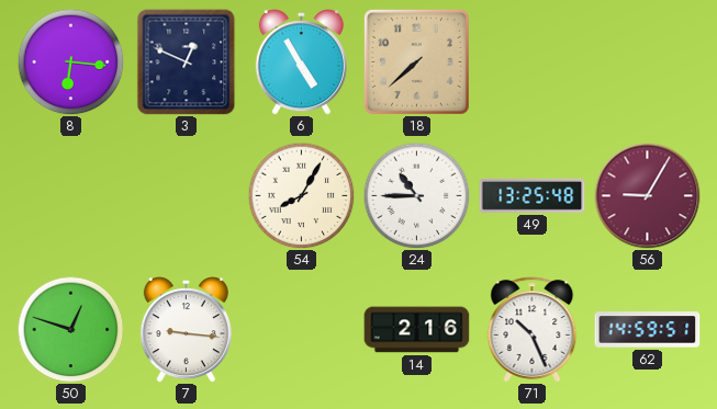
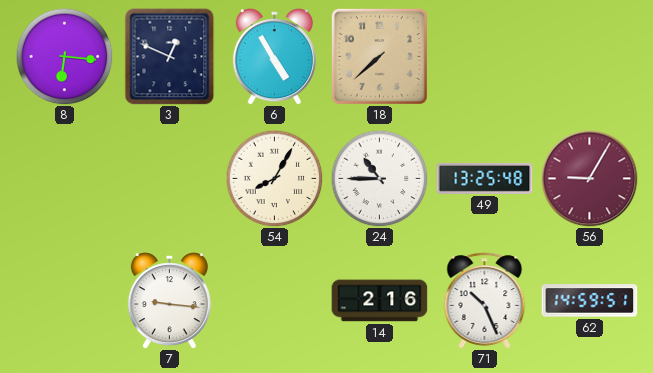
50: 12:48 -> none
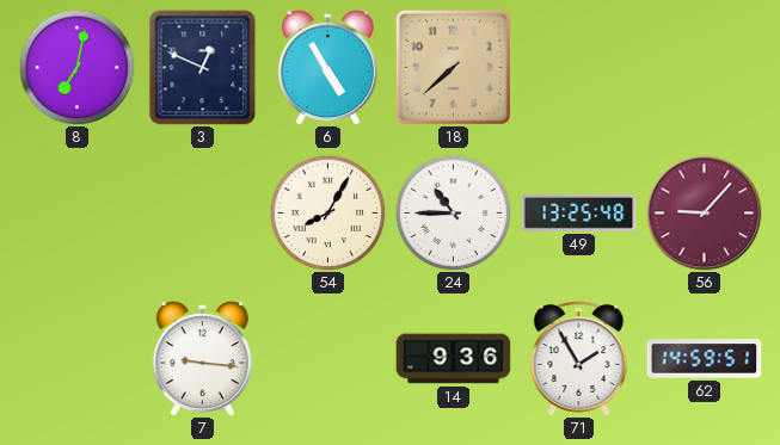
8: 6:16 -> 7:02
56: 9:05 -> 9:07
14: 2:16 -> 9:36
71: 10:26 -> 1:55
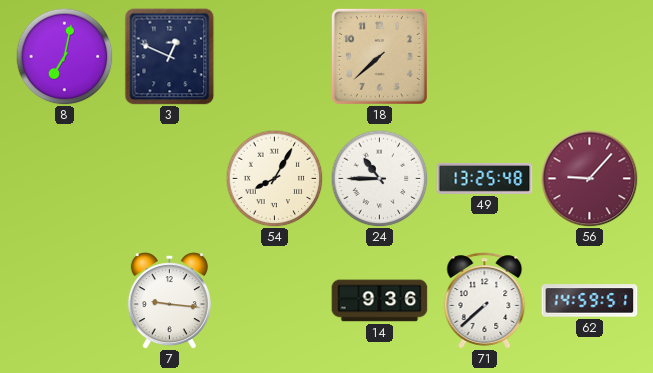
6: 4:55 -> none
71: 1:55 -> 7:38
